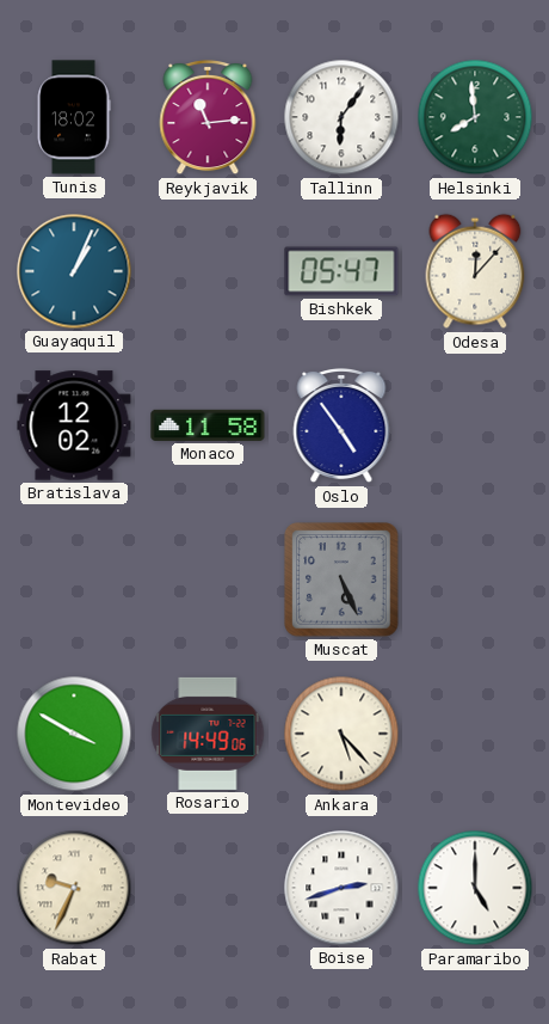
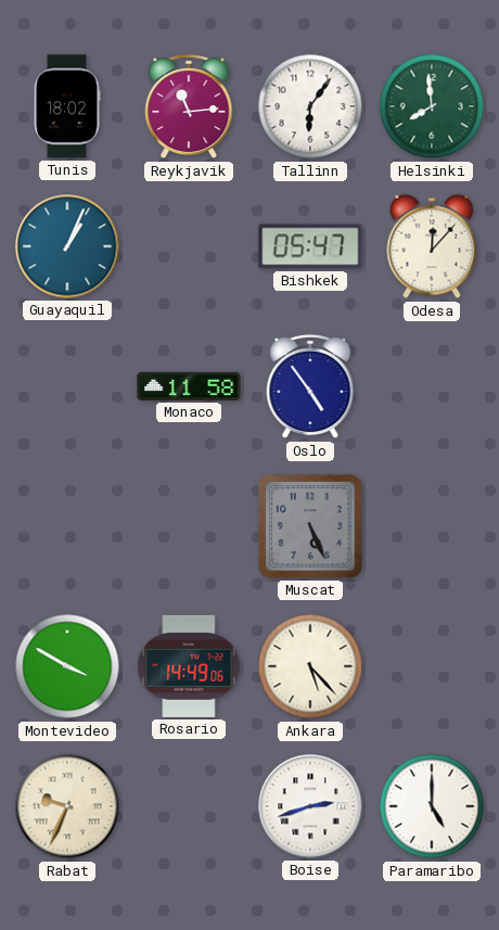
Bratislava: 12:02 -> none
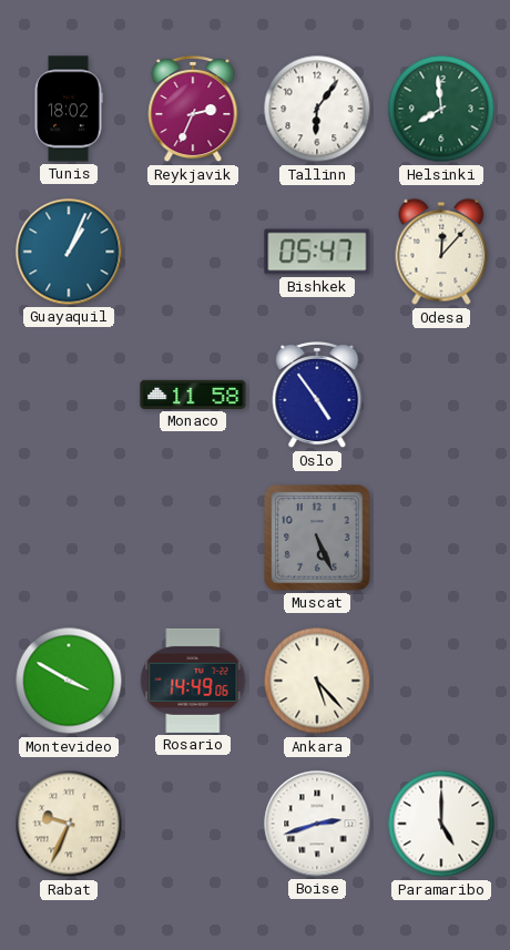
Reykjavik: 11:14 -> 2:34
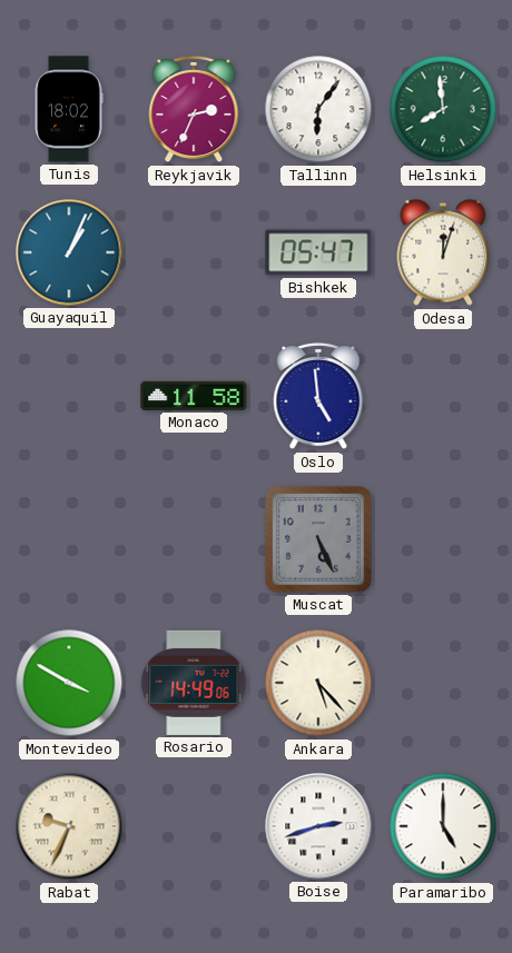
Odesa: 12:07 -> 12:03
Oslo: 4:54 -> 4:59
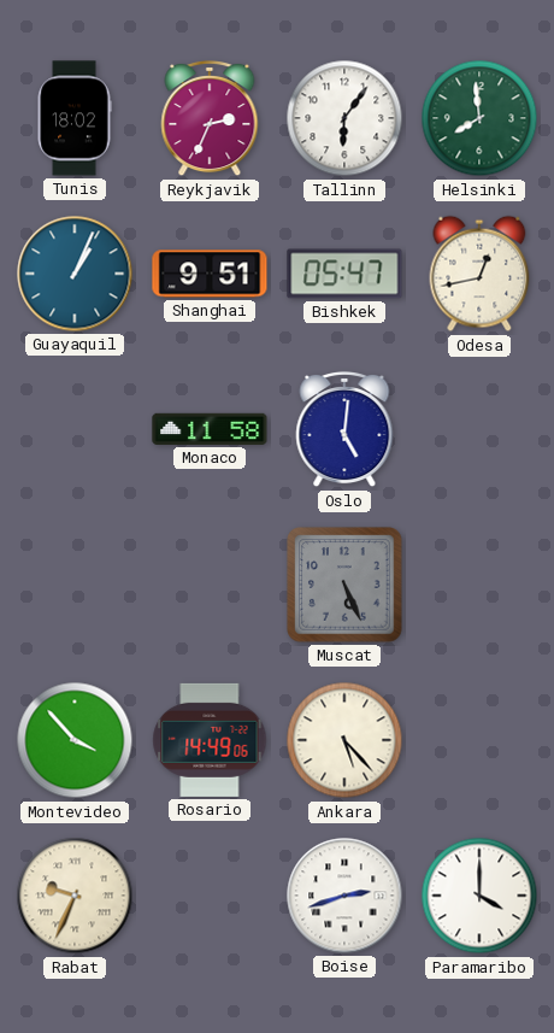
Shanghai: none -> 9:51
Odesa: 12:03 -> 12:43
Oslo: 4:59 -> 5:01
Montevideo: 3:50 -> 3:53
Paramaribo: 5:00 -> 4:00
